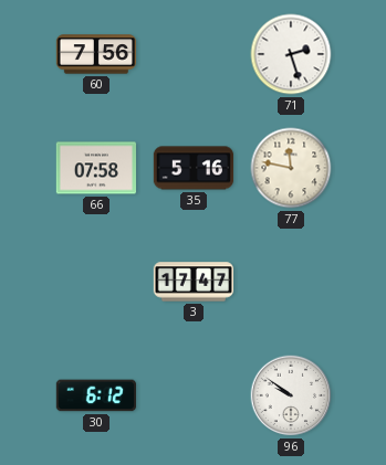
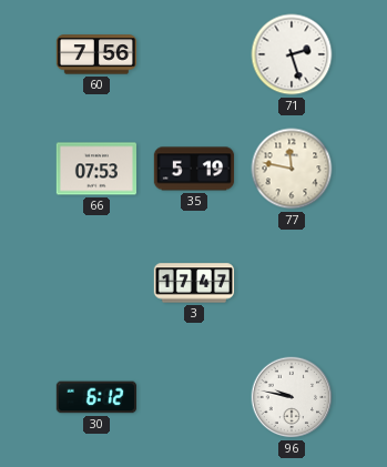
66: 07:58 -> 07:53
35: 5:16 -> 5:19
96: 9:51 -> 9:47
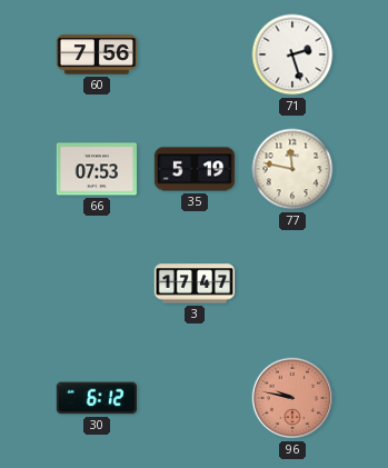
96 dial: white -> salmon
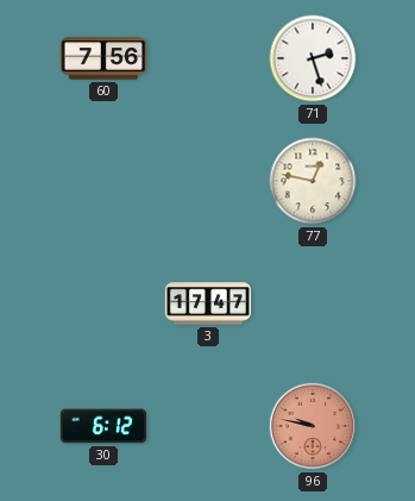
66: 07:53 -> none
35: 5:19 -> none
77: 11:47 -> 12:47
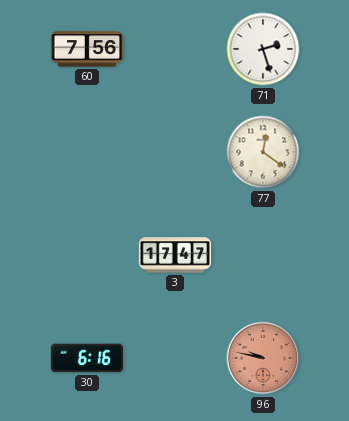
77: 12:47 -> 12:21
30: 6:12 -> 6:16
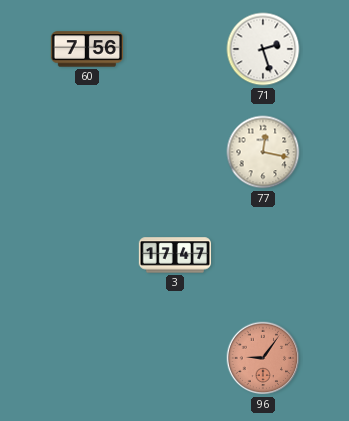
77: 12:21 -> 12:17
30: 6:16 -> none
96: 9:47 -> 9:06
